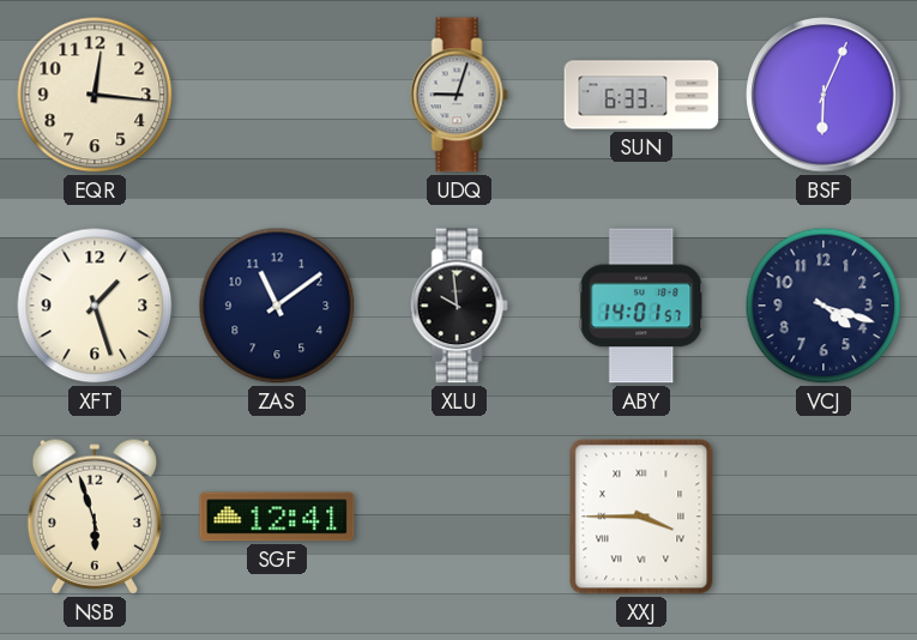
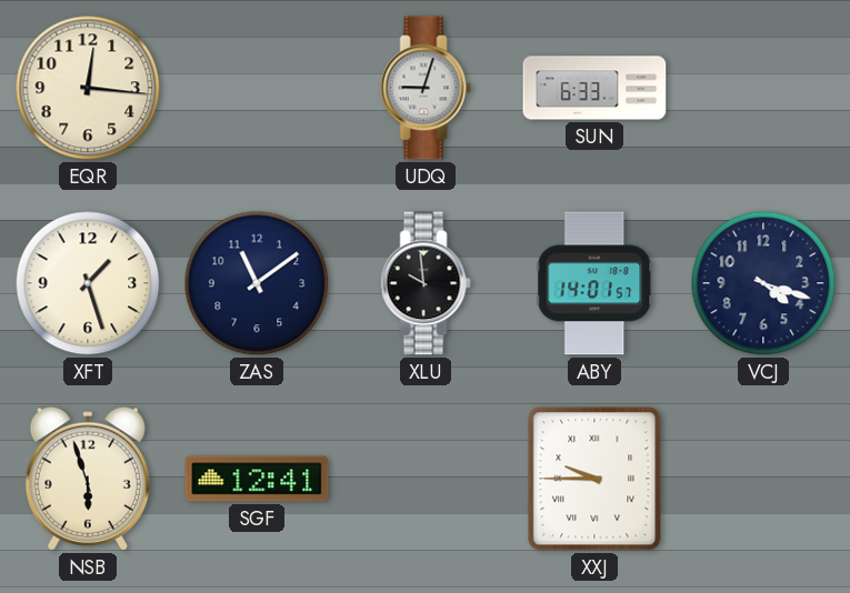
BSF: 6:04 -> none
XXJ: 3:45 -> 9:45
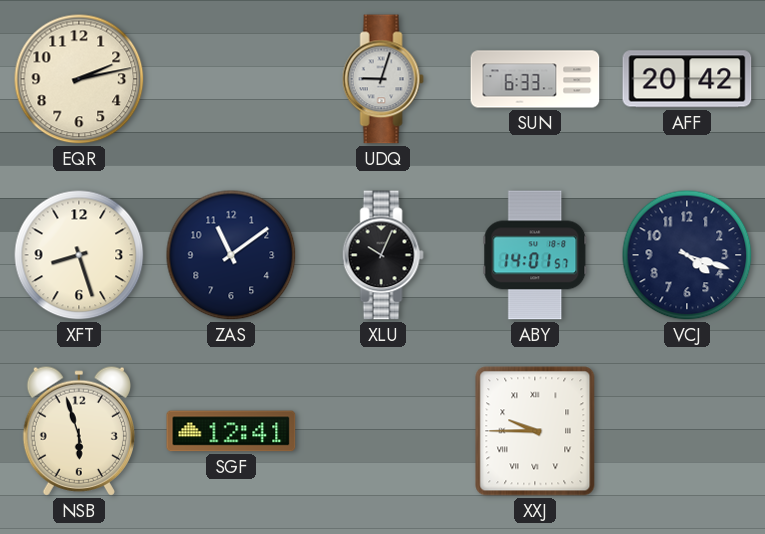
EQR: 12:16 -> 2:13
AFF: none -> 20:42
XFT: 1:27 -> 8:27
XLU: 9:59 -> 10:04
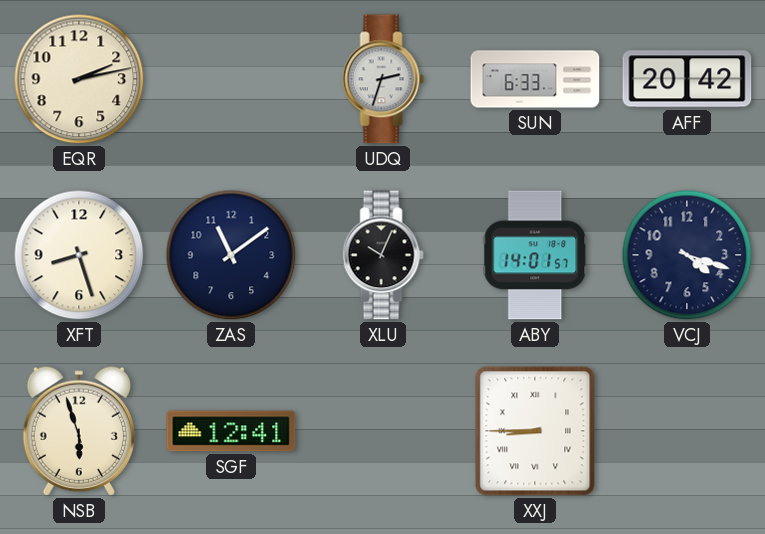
UDQ: 9:03 -> 2:33
XXJ: 9:45 -> 8:45
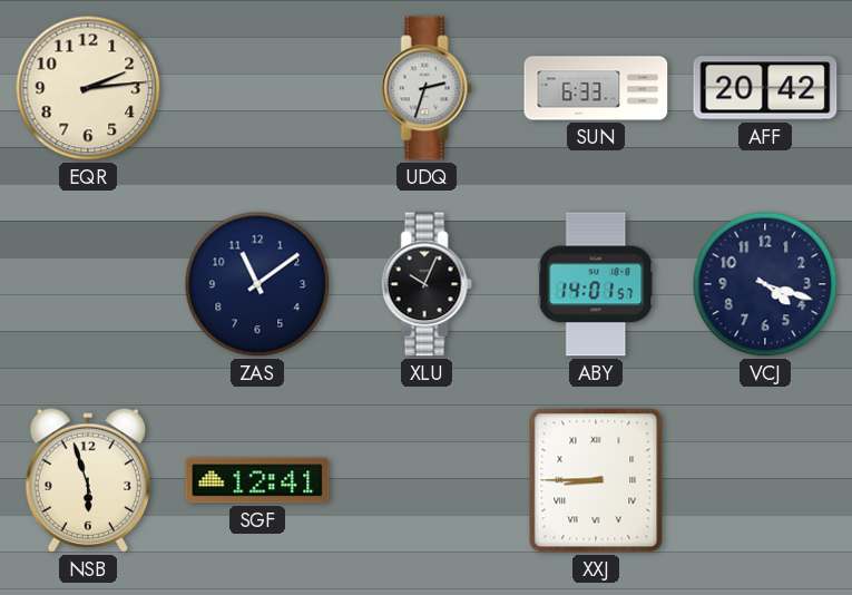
EQR: 2:13 -> 2:14
XFT: 8:27 -> none
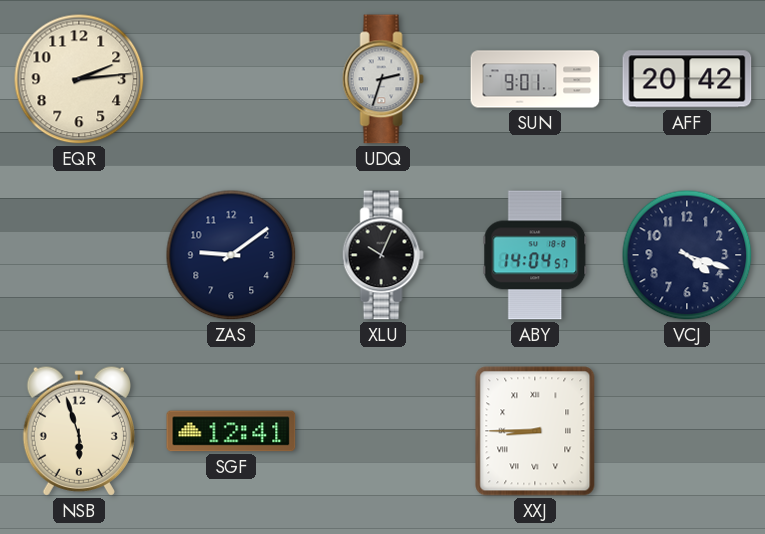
SUN: 6:33 -> 9:01
ZAS: 11:09 -> 9:09
ABY: 14:01 -> 14:04
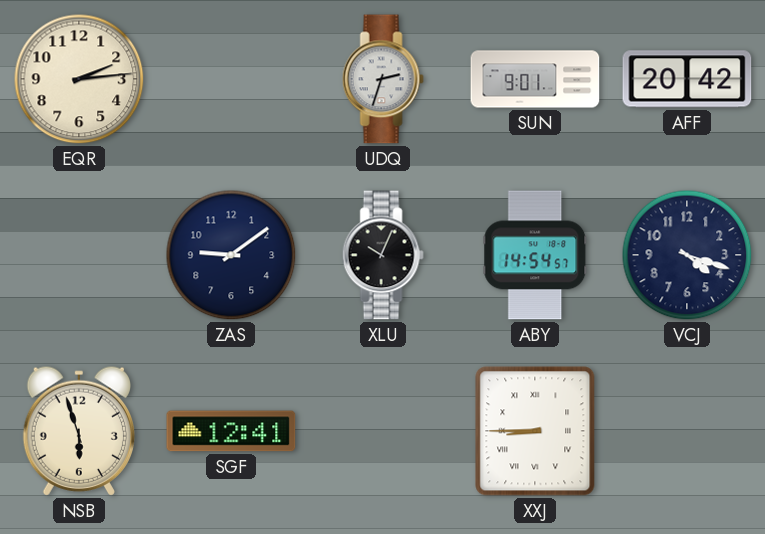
ABY: 14:04 -> 14:54
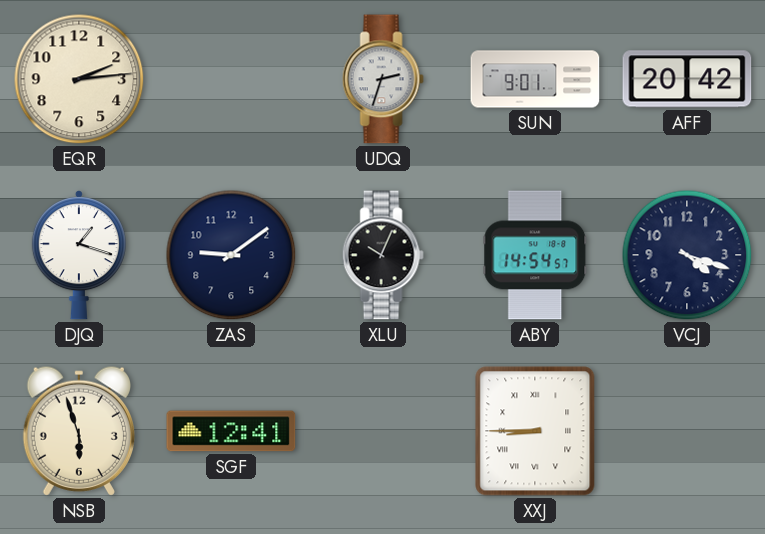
DJQ: none -> 1:18
